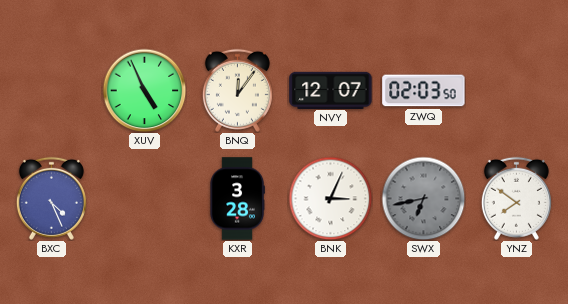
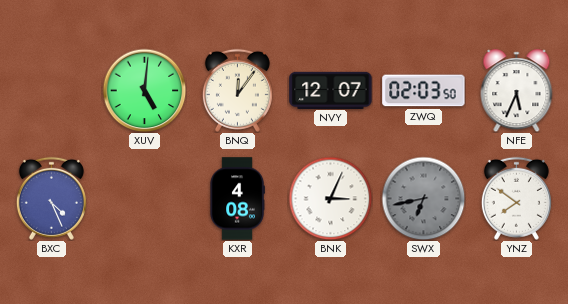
XUV: 4:56 -> 5:01
NFE: none -> 5:34
KXR: 3:28 -> 4:08
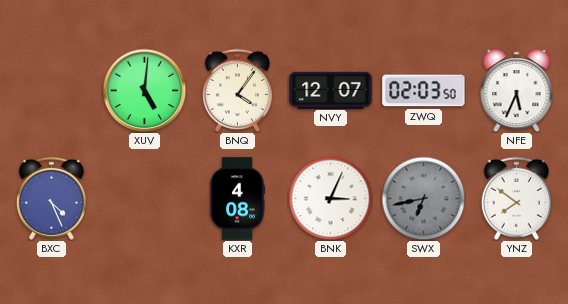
BNQ: 12:06 -> 4:06
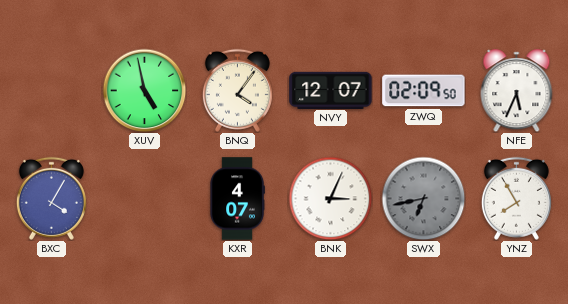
XUV: 5:01 -> 4:58
ZWQ: 02:03 -> 02:09
BXC: 4:26 -> 4:05
KXR: 4:08 -> 4:07
YNZ: 7:51 -> 7:55
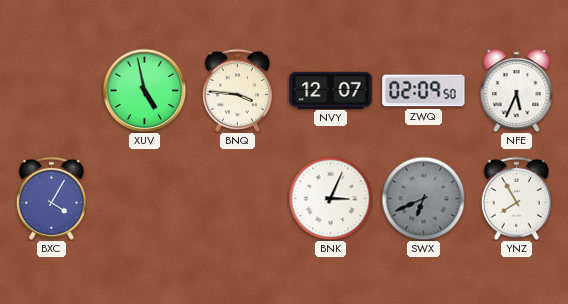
BNQ: 4:06 -> 3:46
KXR: 4:07 -> none
SWX: 6:43 -> 6:41
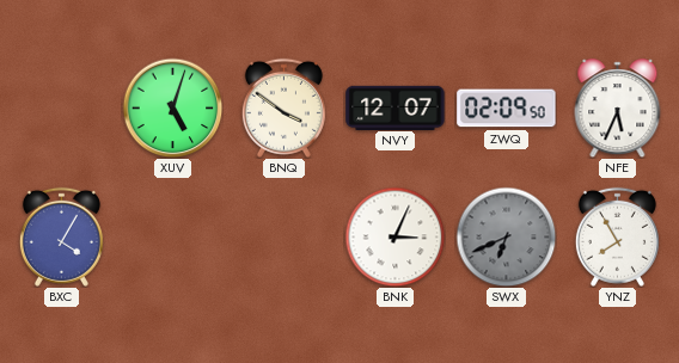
XUV: 4:58 -> 5:03
BNQ: 3:46 -> 3:51
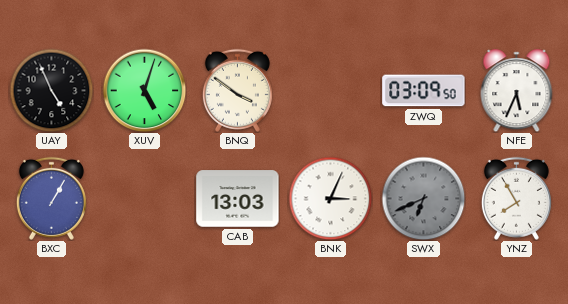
UAY: none -> 4:56
NVY: 12:07 -> none
ZWQ: 02:09 -> 03:09
BXC: 4:05 -> 1:05
CAB: none -> 13:03
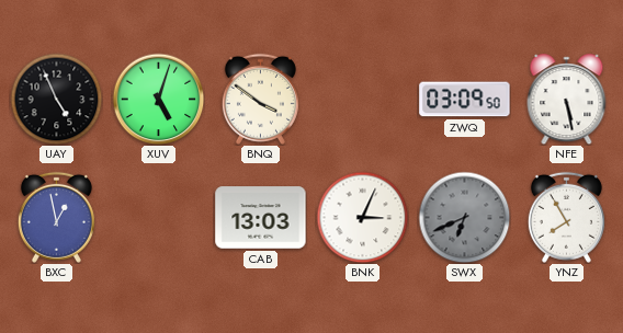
NFE: 5:34 -> 5:28
BXC: 1:05 -> 12:58
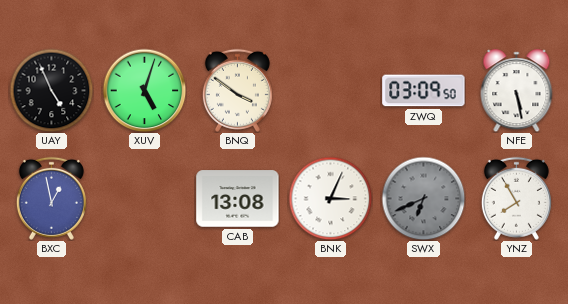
CAB: 13:03 -> 13:08
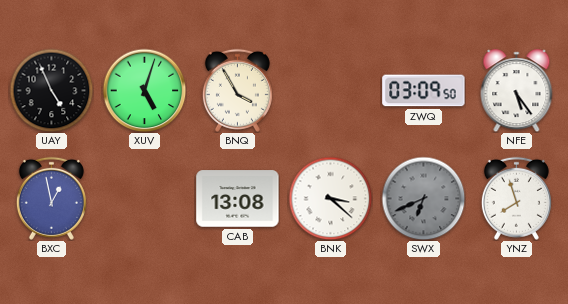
BNQ: 3:51 -> 3:55
NFE: 5:28 -> 5:24
BNK: 3:04 -> 3:22
YNZ: 7:55 -> 7:57
